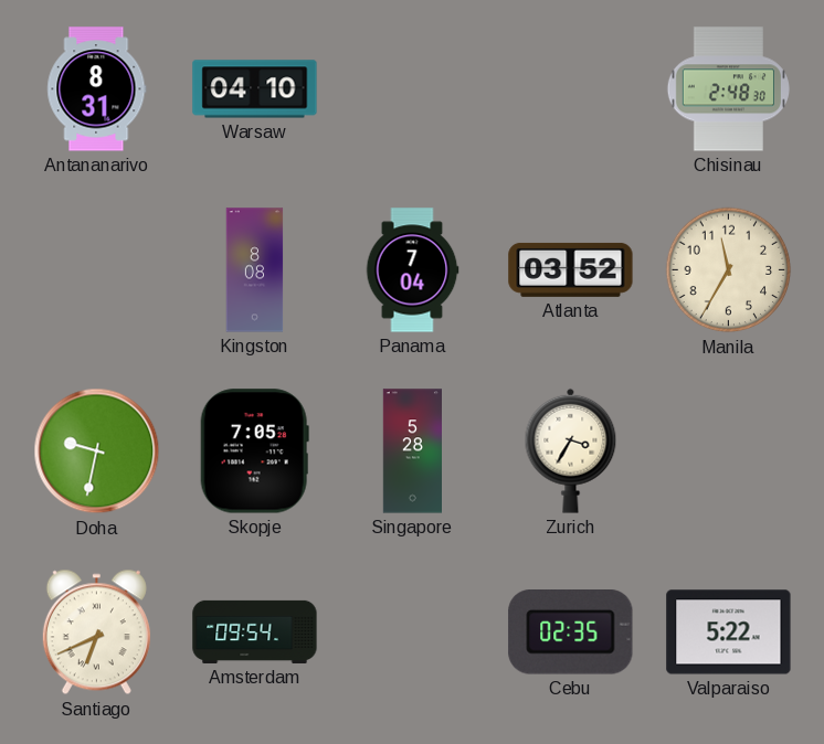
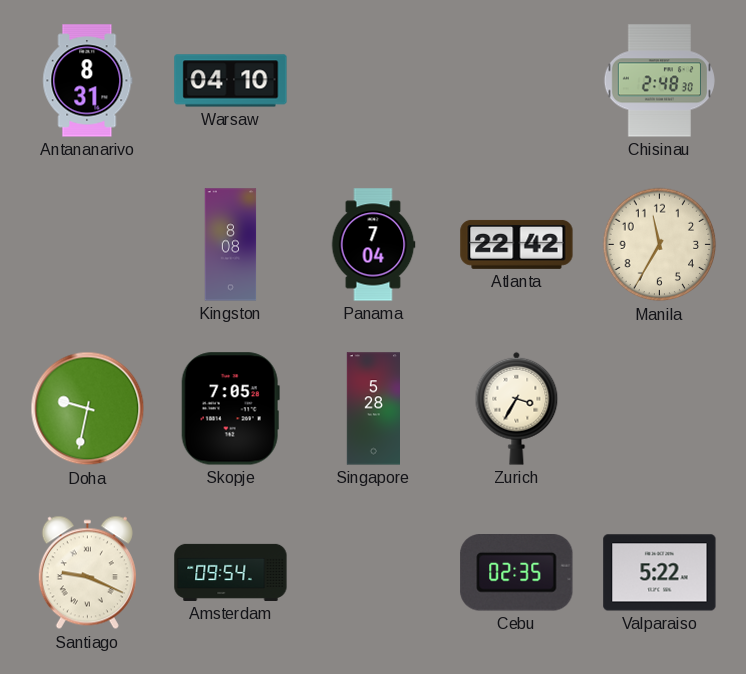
Atlanta: 03:52 -> 22:42
Santiago: 6:41 -> 9:19
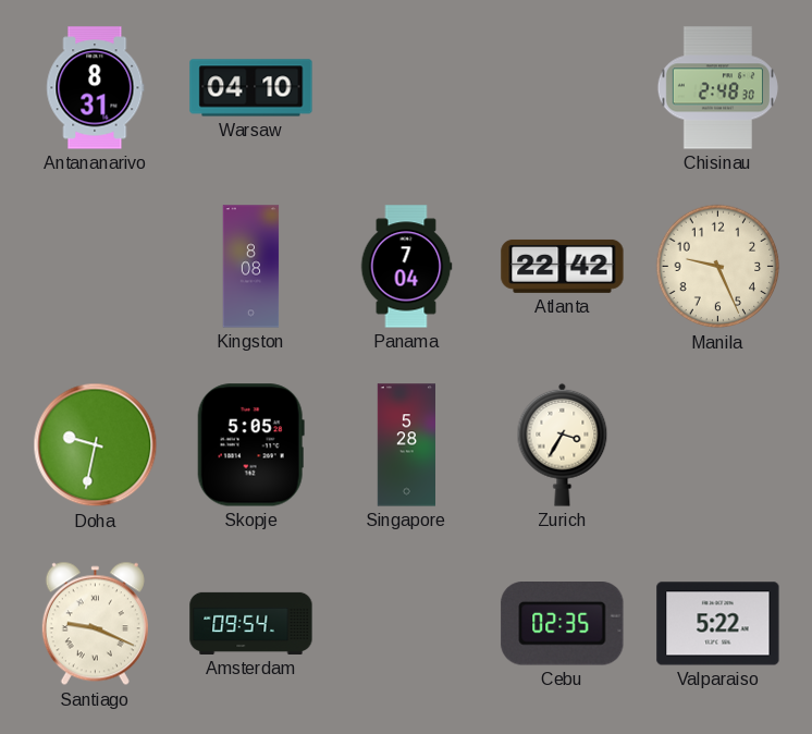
Manila: 11:35 -> 9:26
Skopje: 7:05 -> 5:05
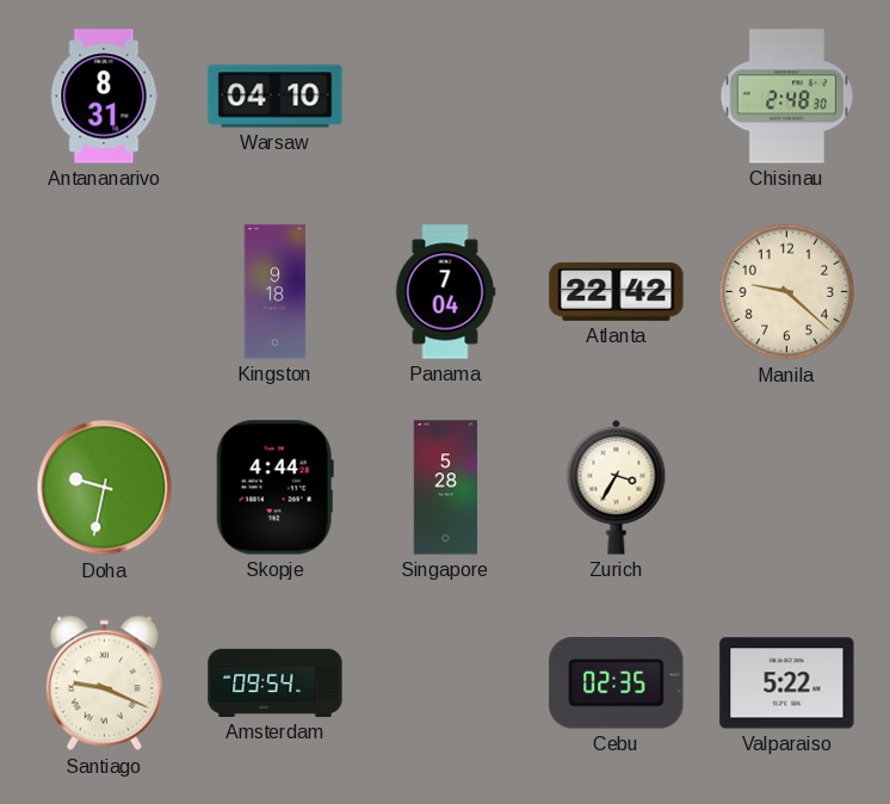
Kingston: 8:08 -> 9:18
Manila: 9:26 -> 9:22
Skopje: 5:05 -> 4:44
